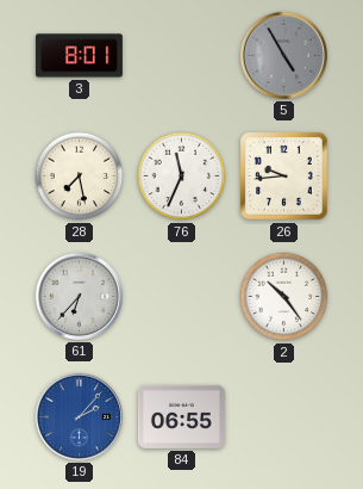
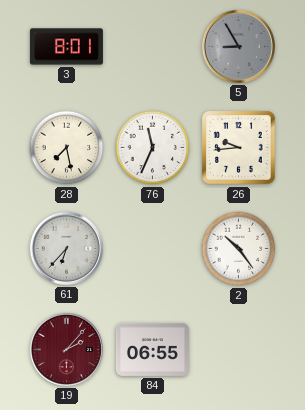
5: 4:55 -> 8:55
19 dial: blue -> burgundy
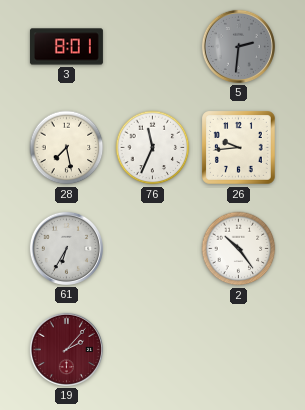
5: 8:55 -> 2:31
61: 6:37 -> 6:35
84: 06:55 -> none
